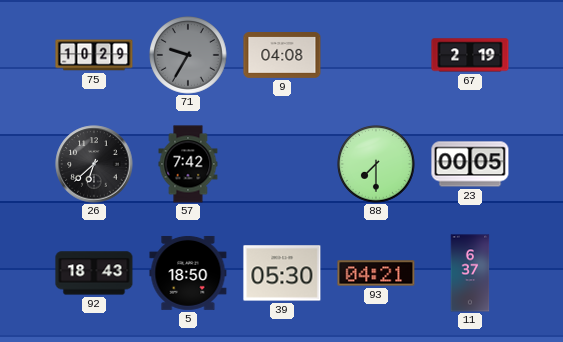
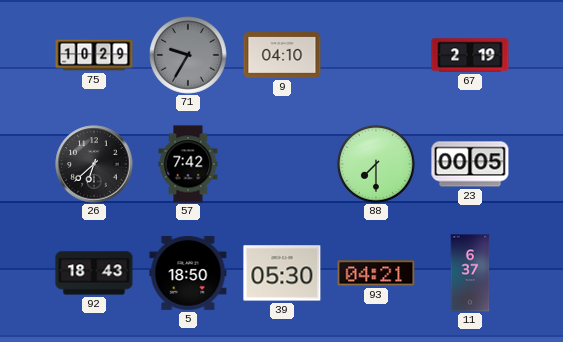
9: 04:08 -> 04:10
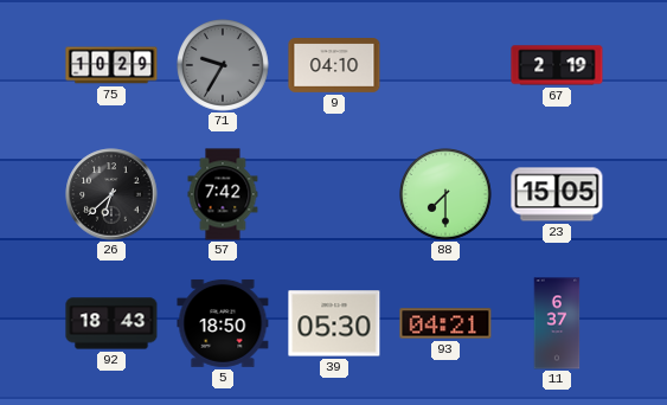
23: 00:05 -> 15:05
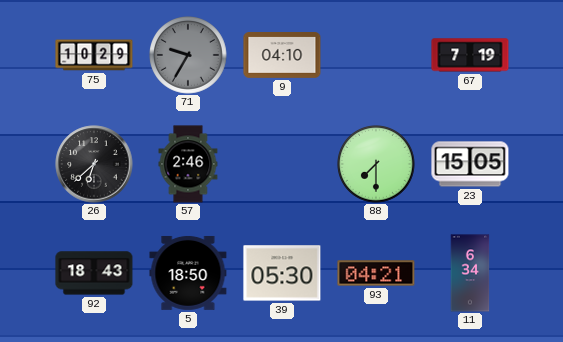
67: 2:19 -> 7:19
57: 7:42 -> 2:46
11: 6:37 -> 6:34
